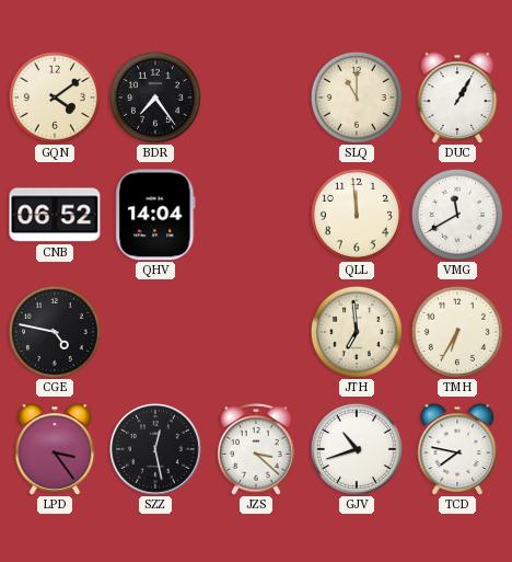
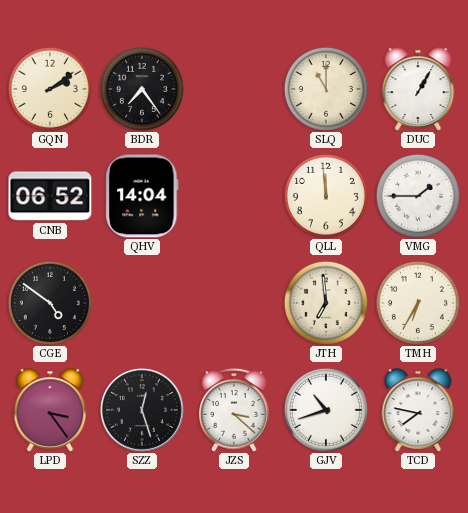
GQN: 4:09 -> 2:09
VMG: 11:40 -> 1:45
CGE: 4:47 -> 4:51
SZZ: 12:28 -> 12:27
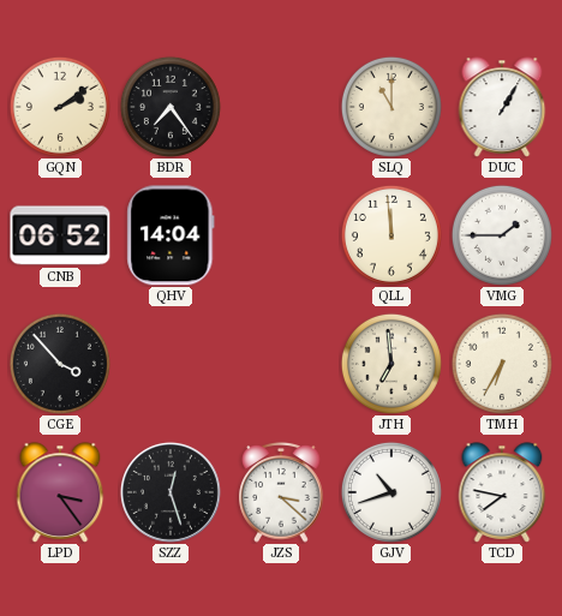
CGE: 4:51 -> 3:53
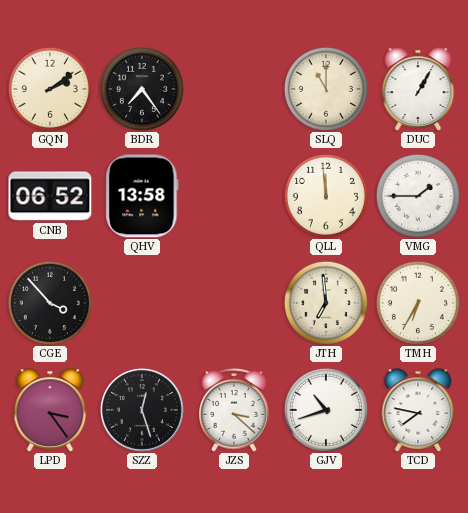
QHV: 14:04 -> 13:58
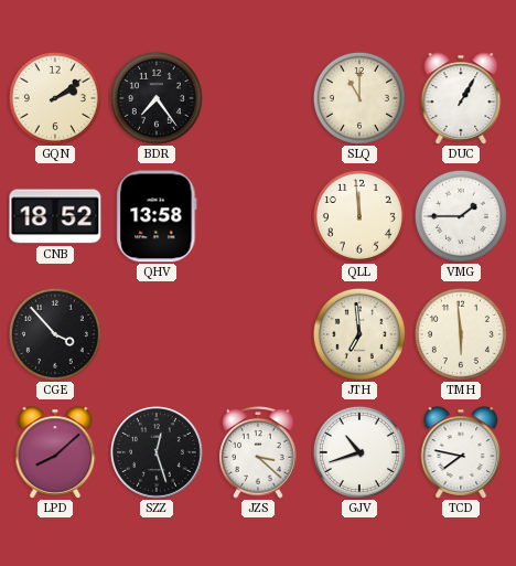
CNB: 06:52 -> 18:52
TMH: 6:35 -> 5:59
LPD: 3:24 -> 8:08
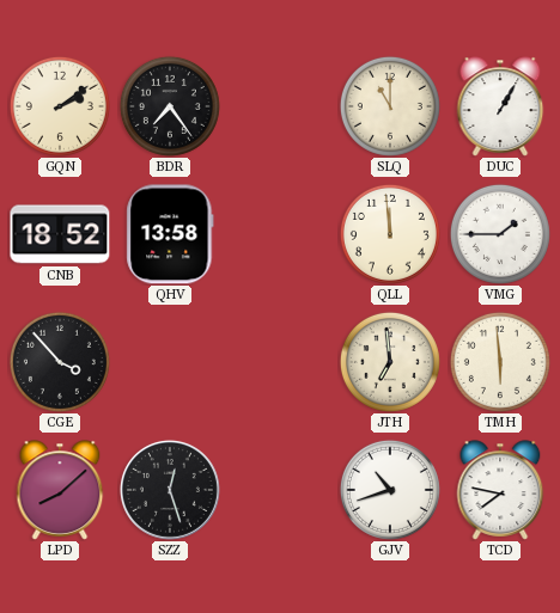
JZS: 3:22 -> none
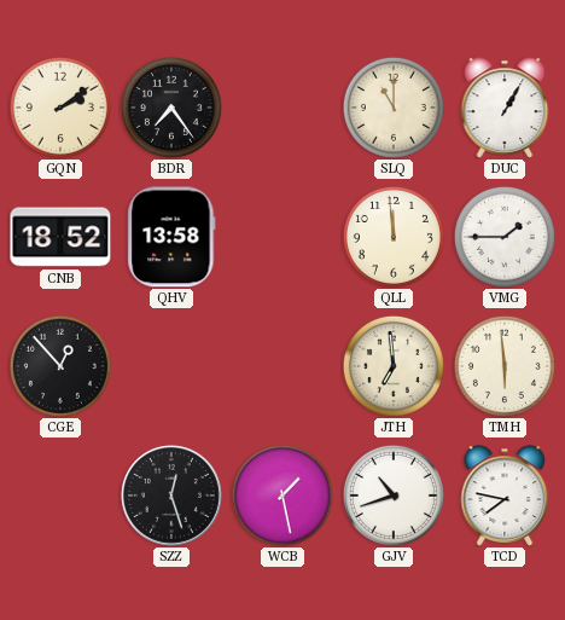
CGE: 3:53 -> 12:53
LPD: 8:08 -> none
WCB: none -> 1:28
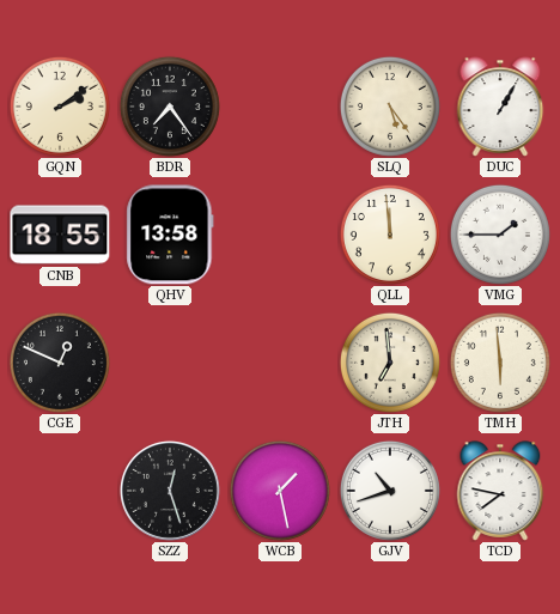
SLQ: 11:00 -> 5:24
CNB: 18:52 -> 18:55
CGE: 12:53 -> 12:49
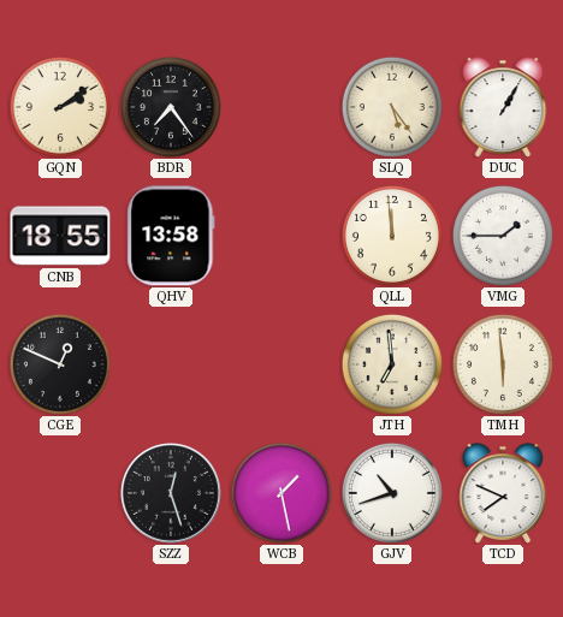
TCD: 7:47 -> 7:49
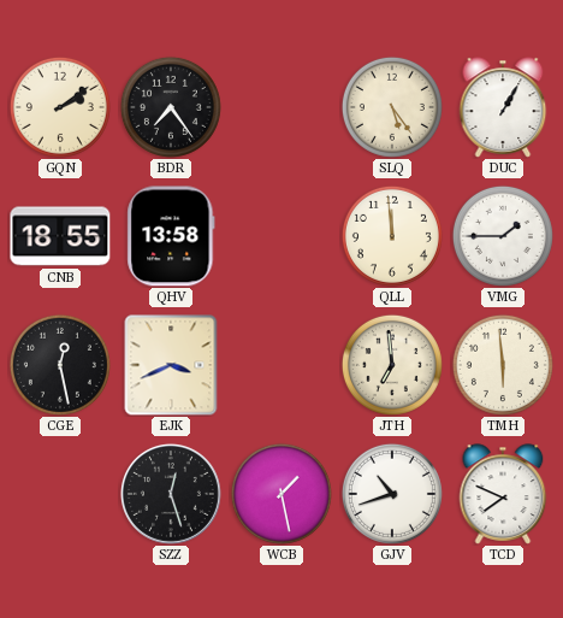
CGE: 12:49 -> 12:28
EJK: none -> 3:41
